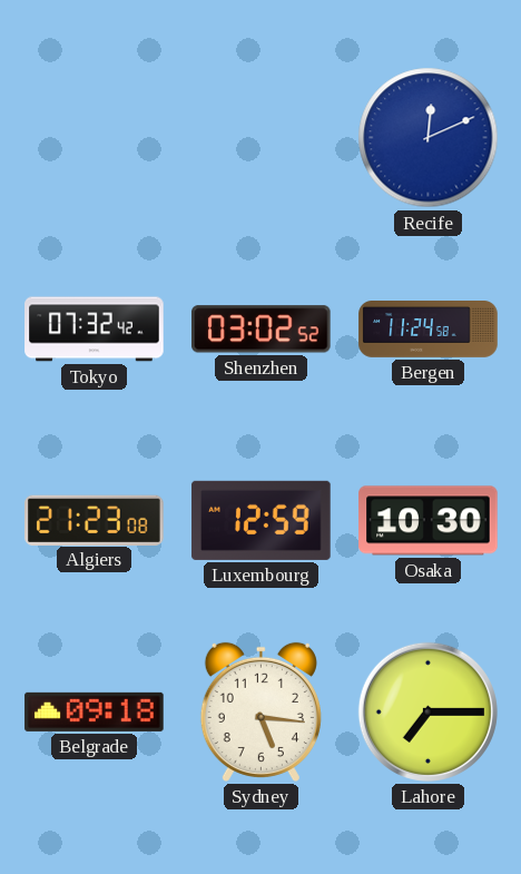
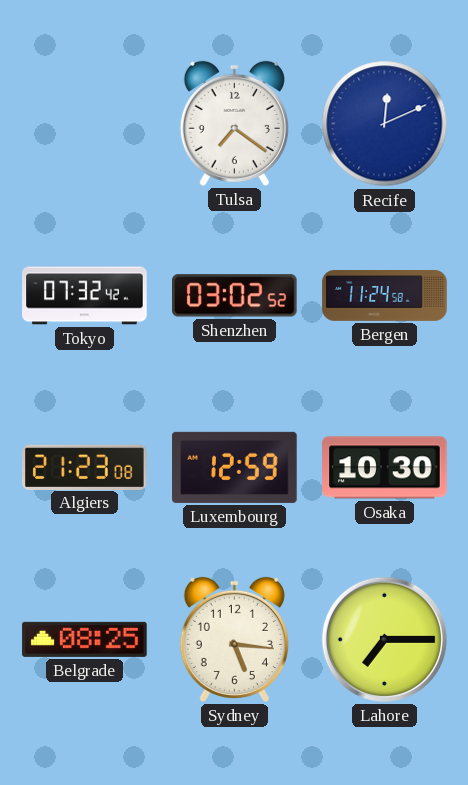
Tulsa: none -> 7:21
Belgrade: 09:18 -> 08:25
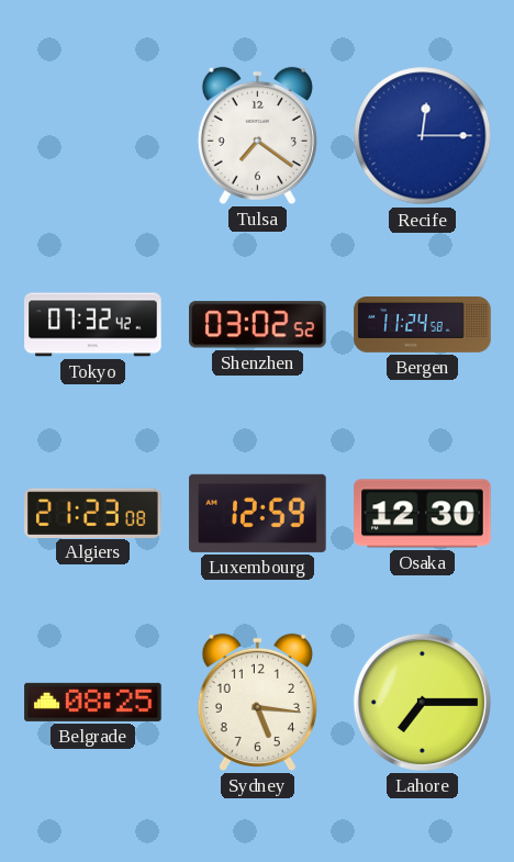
Recife: 12:11 -> 12:15
Osaka: 10:30 -> 12:30
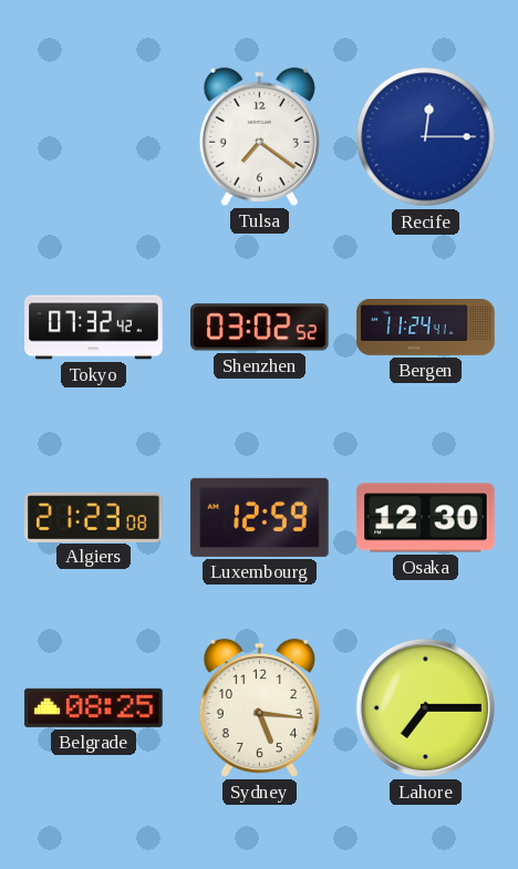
Bergen: 11:24:58 -> 11:24:41
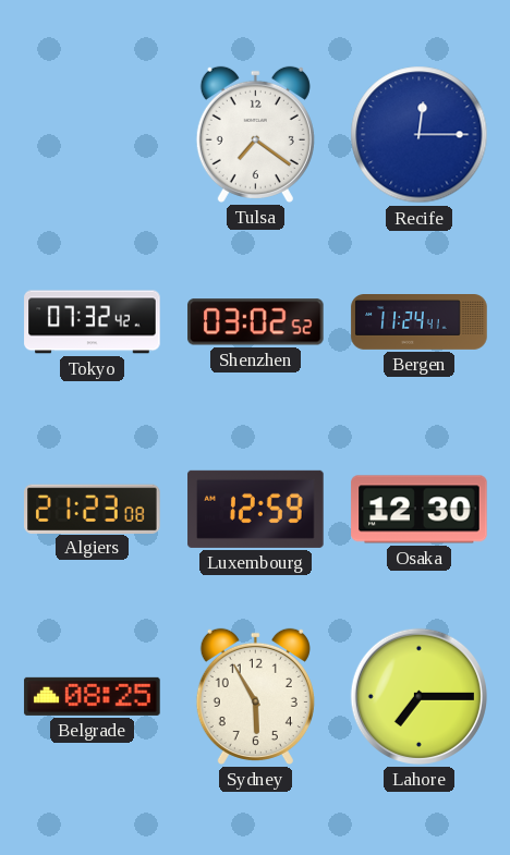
Sydney: 5:16 -> 5:55
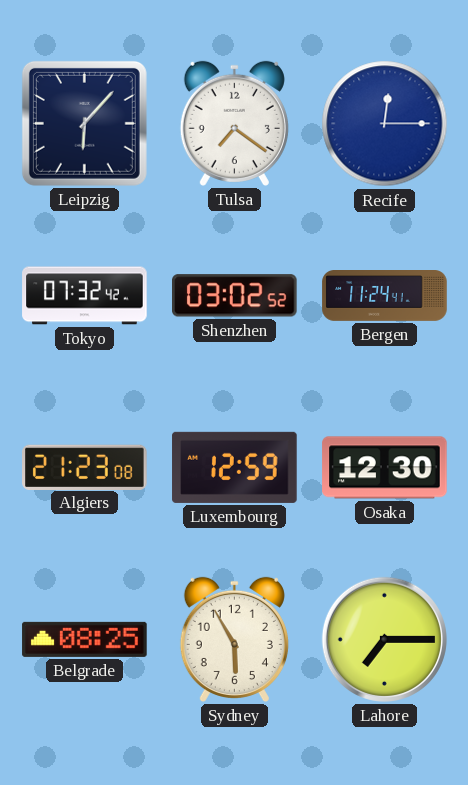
Leipzig: none -> 6:07
